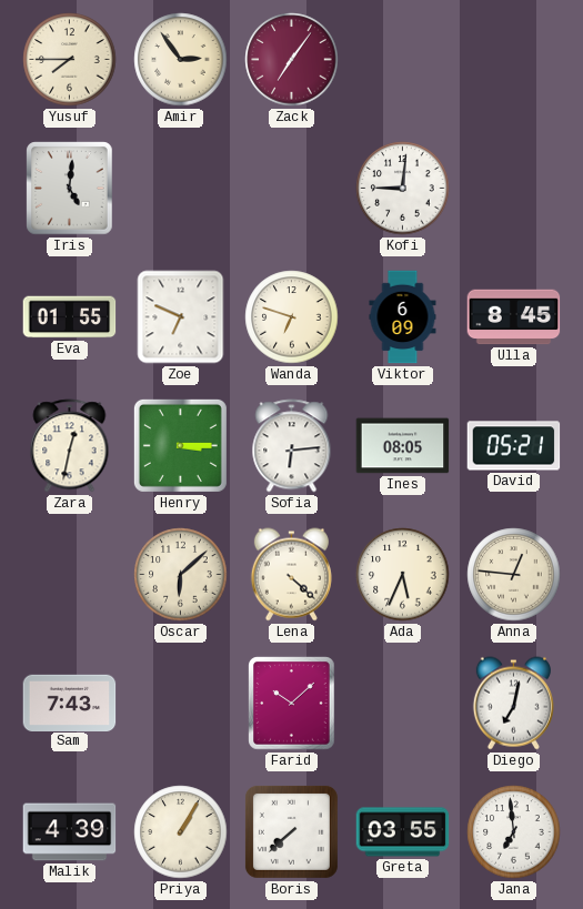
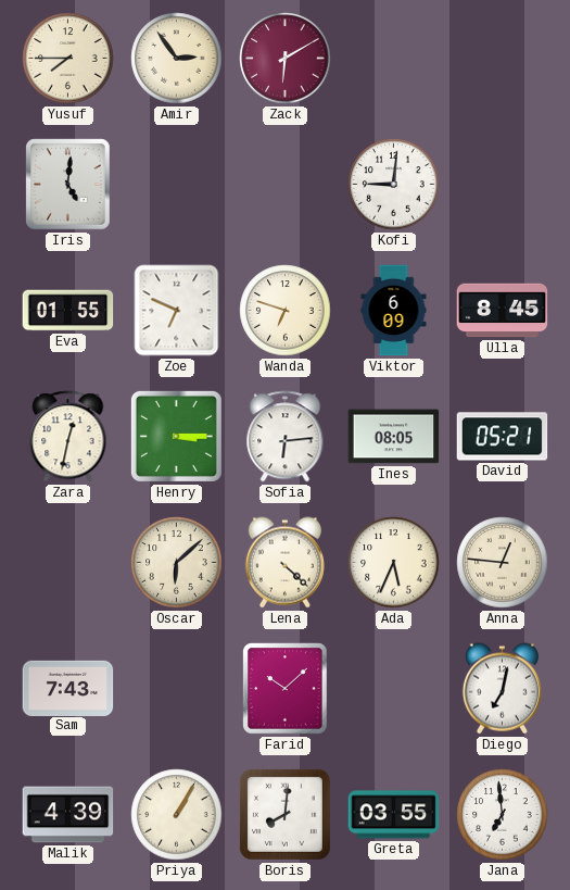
Zack: 7:06 -> 6:10
Boris: 7:38 -> 8:01
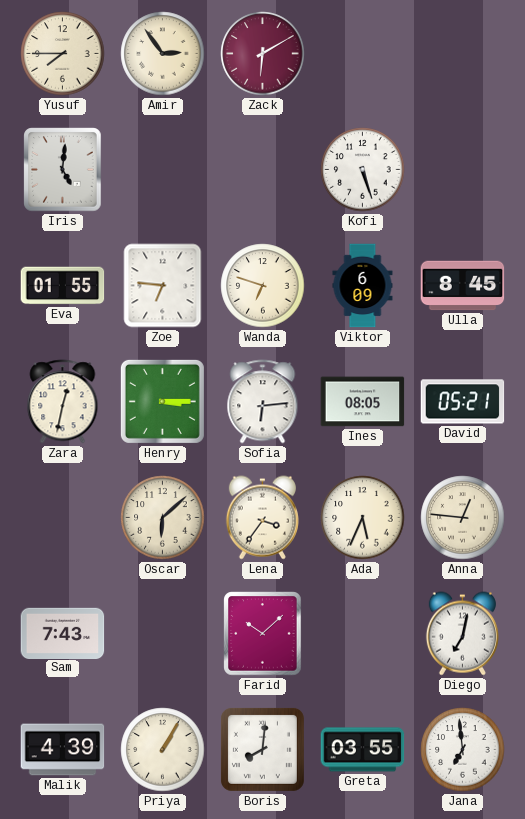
Kofi: 9:01 -> 5:27
Zoe: 6:49 -> 6:46
Lena: 4:22 -> 3:36
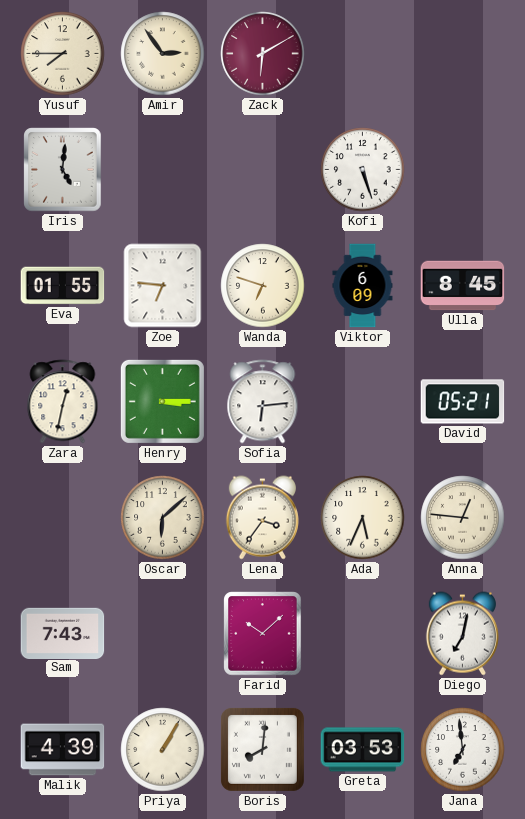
Ines: 08:05 -> none
Greta: 03:55 -> 03:53
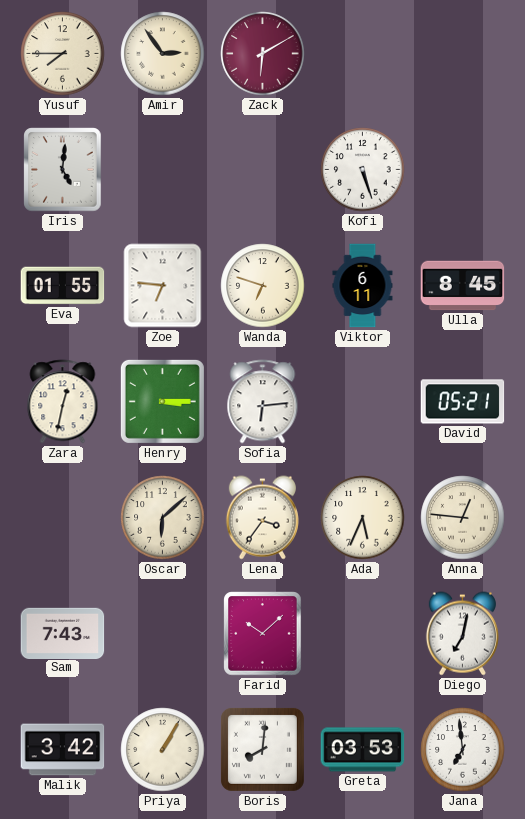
Viktor: 6:09 -> 6:11
Malik: 4:39 -> 3:42
